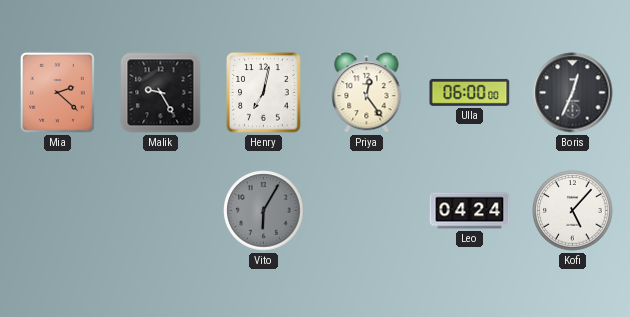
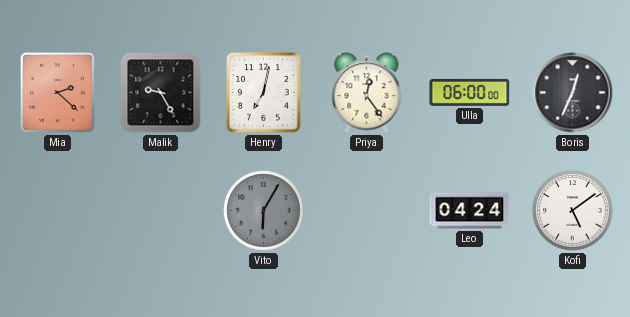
Kofi: 5:07 -> 5:09
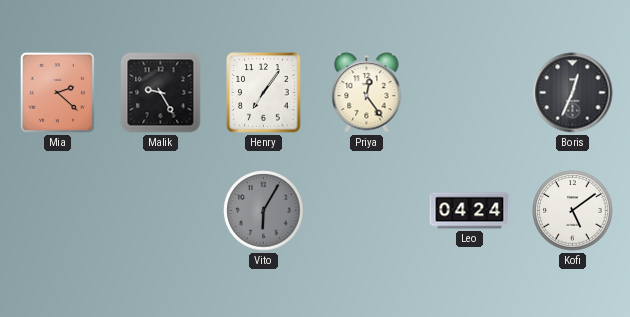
Henry: 7:02 -> 7:06
Ulla: 06:00 -> none
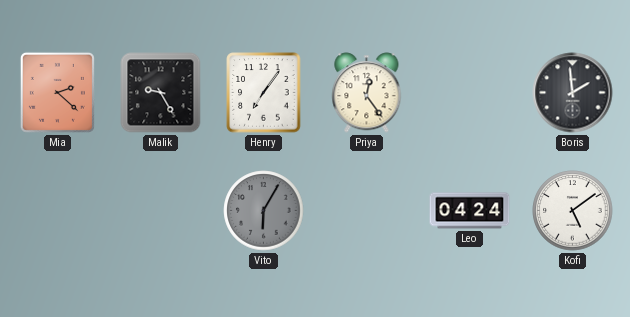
Boris: 12:34 -> 1:59
